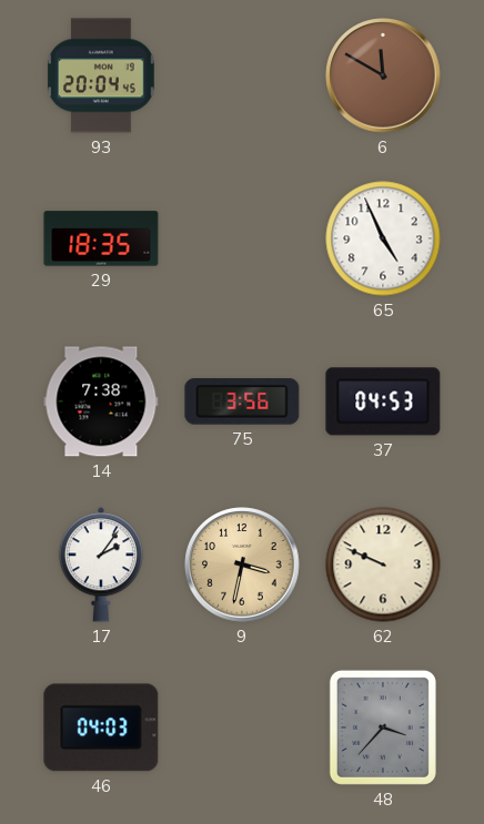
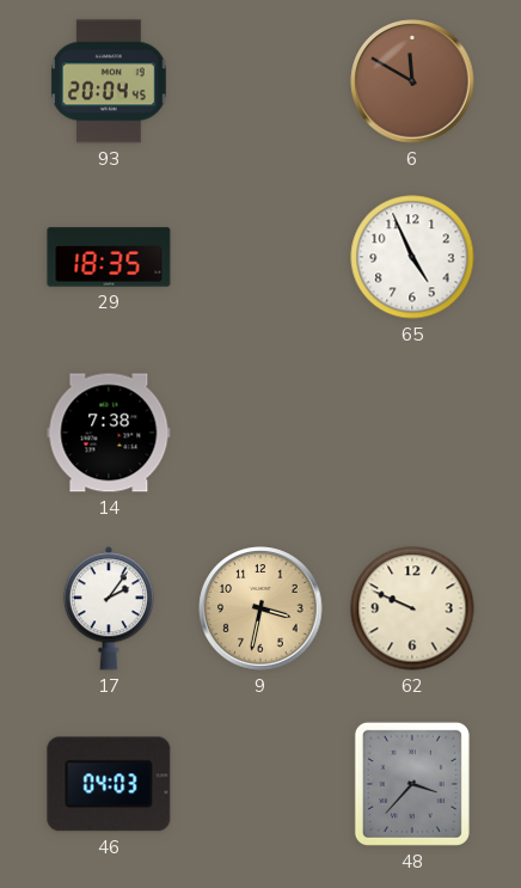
75: 3:56 -> none
37: 04:53 -> none
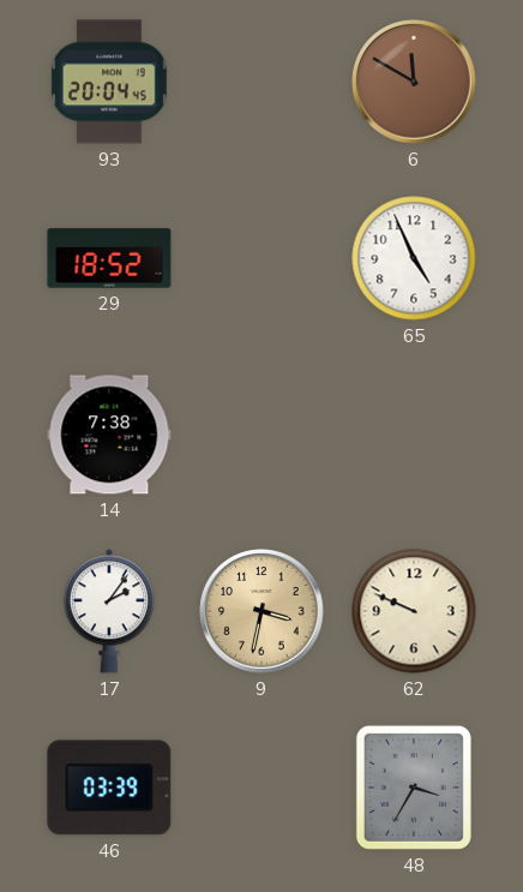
29: 18:35 -> 18:52
46: 04:03 -> 03:39
48: 3:37 -> 3:35
